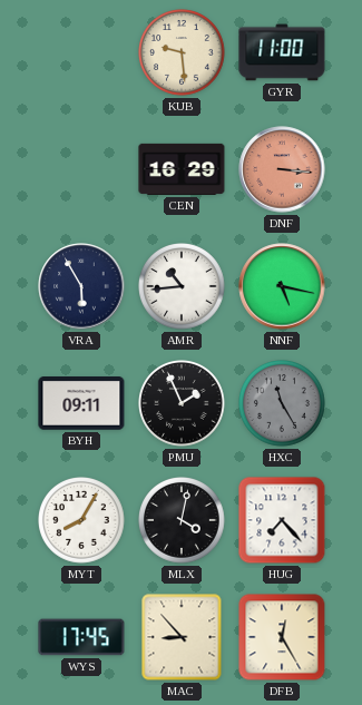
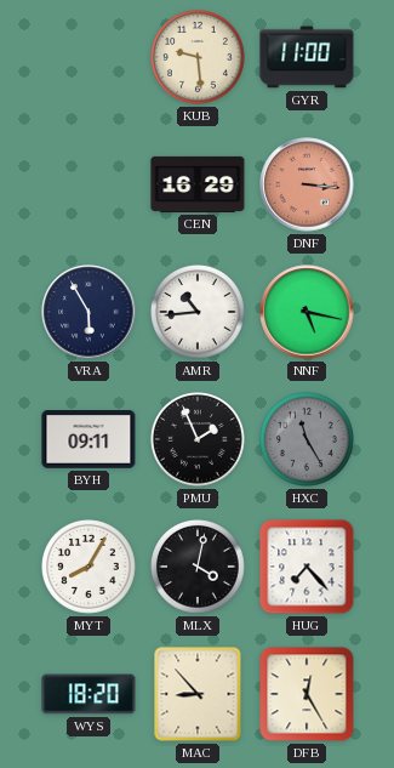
WYS: 17:45 -> 18:20
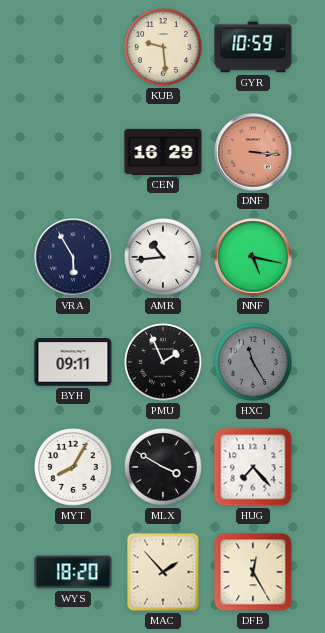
GYR: 11:00 -> 10:59
MLX: 4:02 -> 3:50
MAC: 8:53 -> 1:53
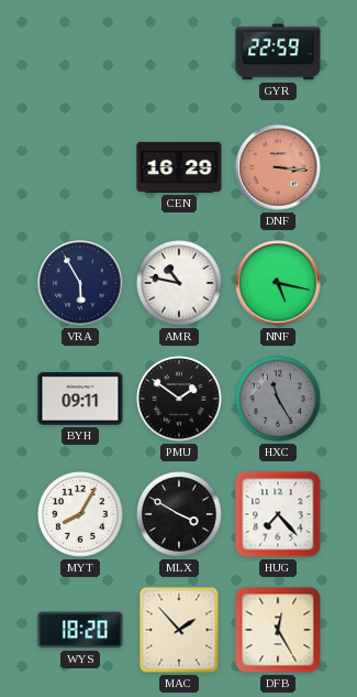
KUB: 9:29 -> none
GYR: 10:59 -> 22:59
AMR: 10:44 -> 10:47
PMU: 1:56 -> 1:51
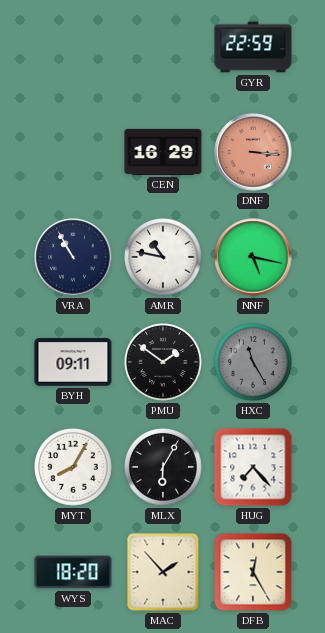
VRA: 5:55 -> 10:55
MLX: 3:50 -> 6:05
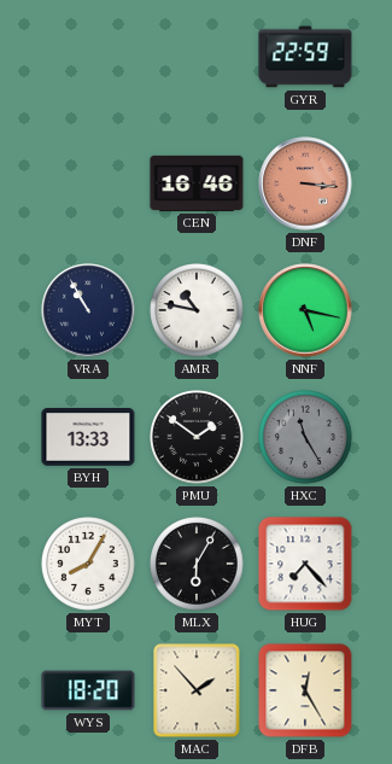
CEN: 16:29 -> 16:46
BYH: 09:11 -> 13:33
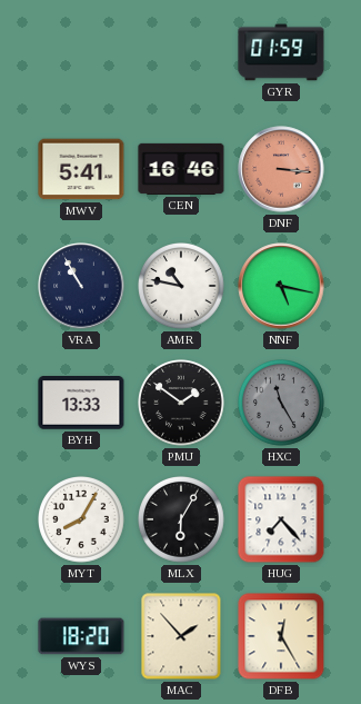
GYR: 22:59 -> 01:59
MWV: none -> 5:41
